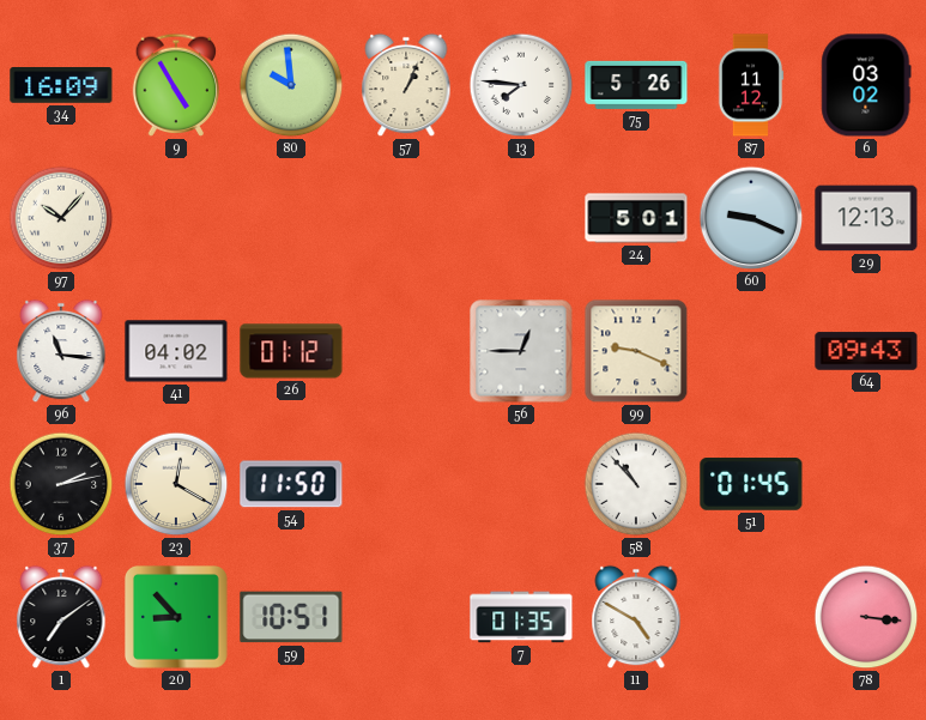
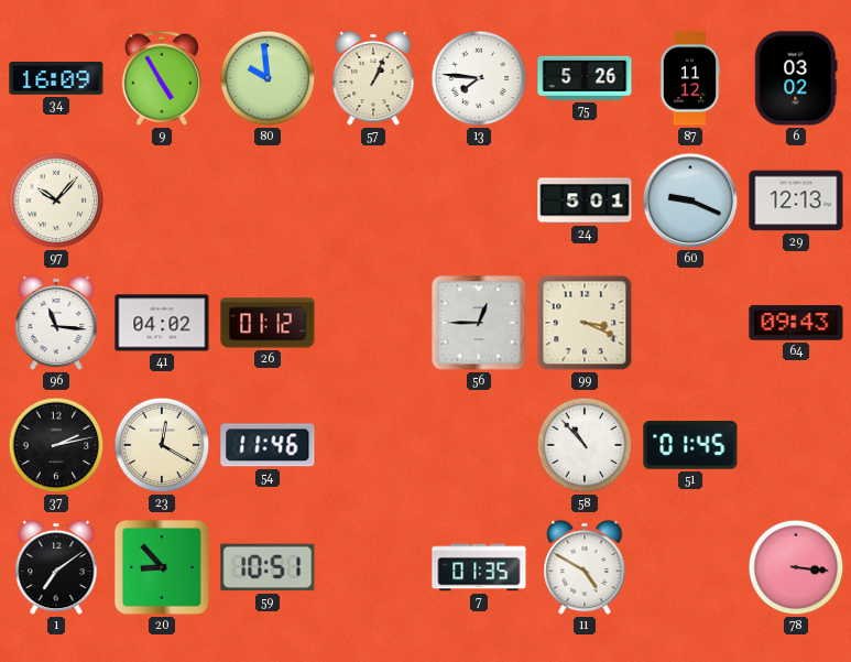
99: 9:19 -> 3:19
54: 11:50 -> 11:46
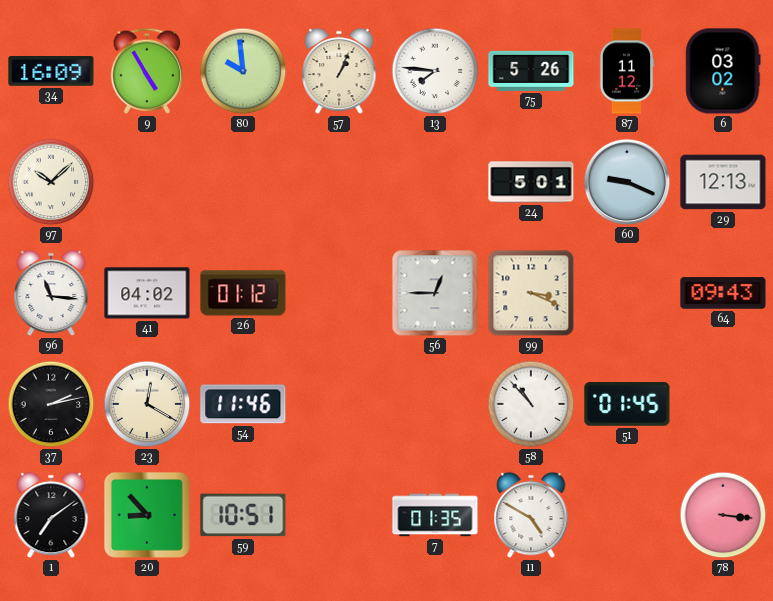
97: 10:07 -> 10:08
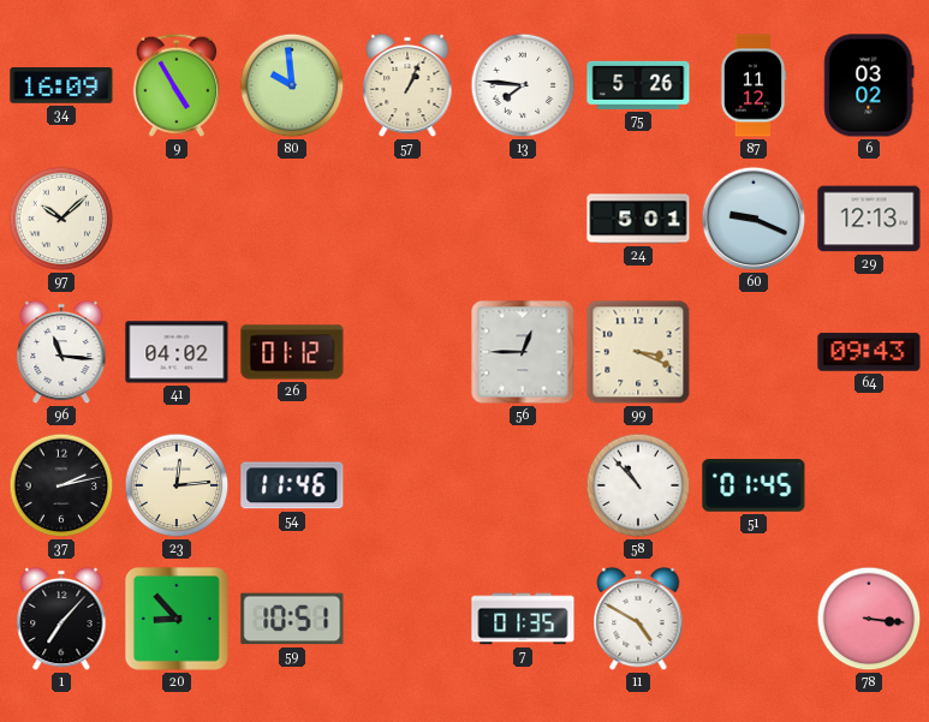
23: 12:20 -> 12:14
1: 7:09 -> 7:07
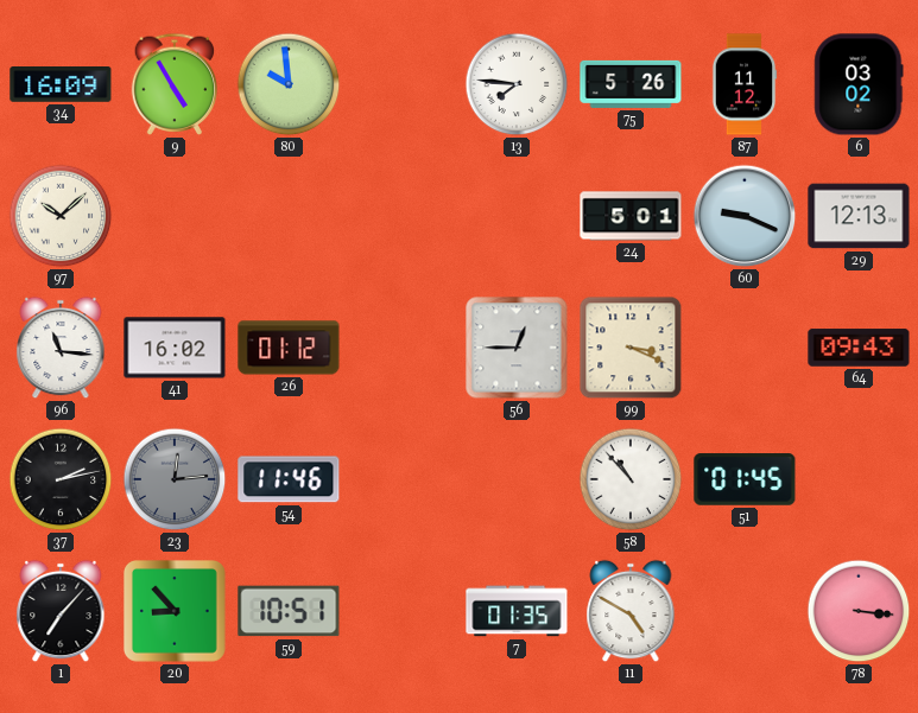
57: 1:04 -> none
41: 04:02 -> 16:02
23 dial: cream -> grey
